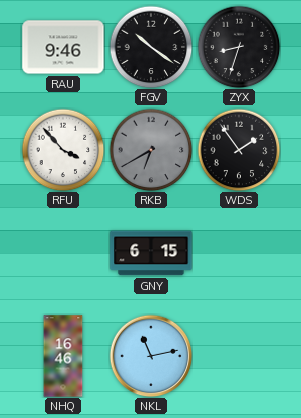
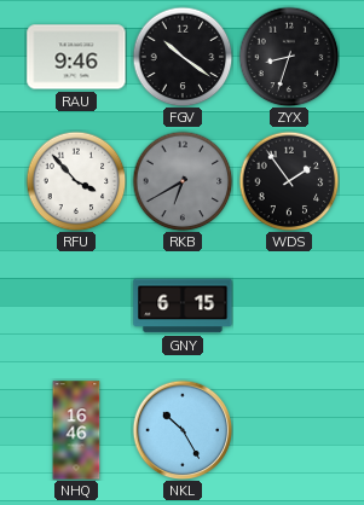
NKL: 11:13 -> 10:25
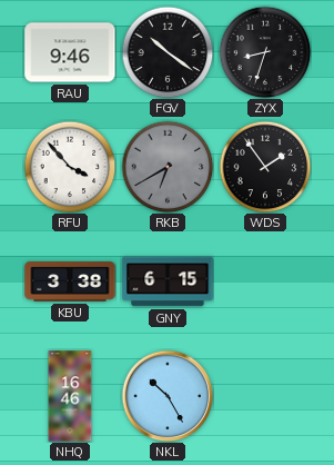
KBU: none -> 3:38
